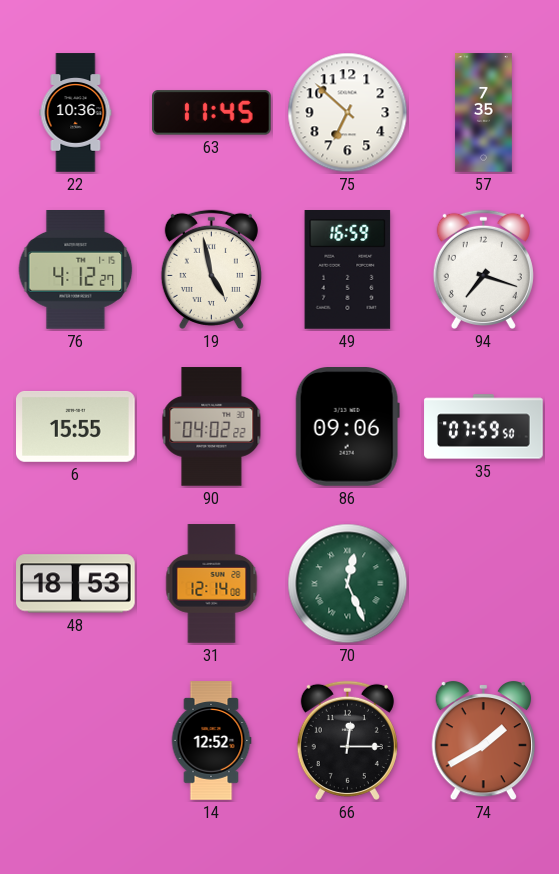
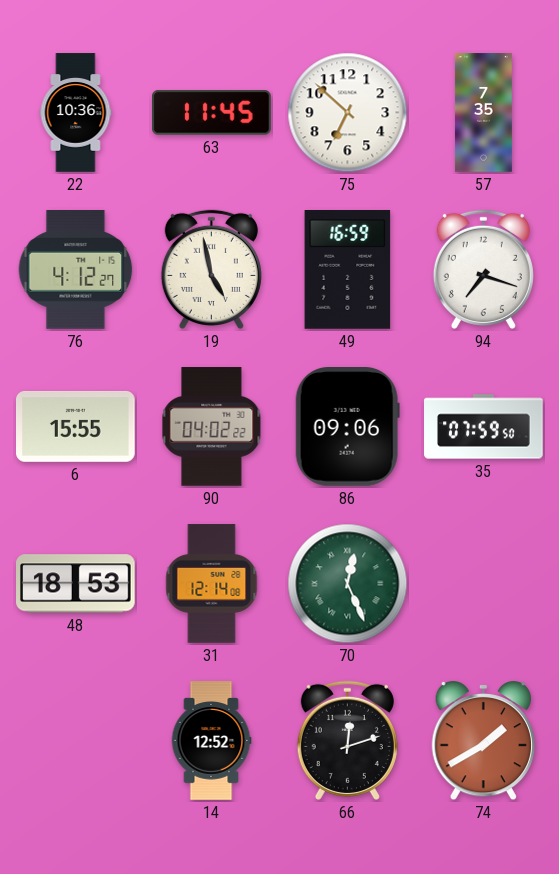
66: 12:15 -> 12:12
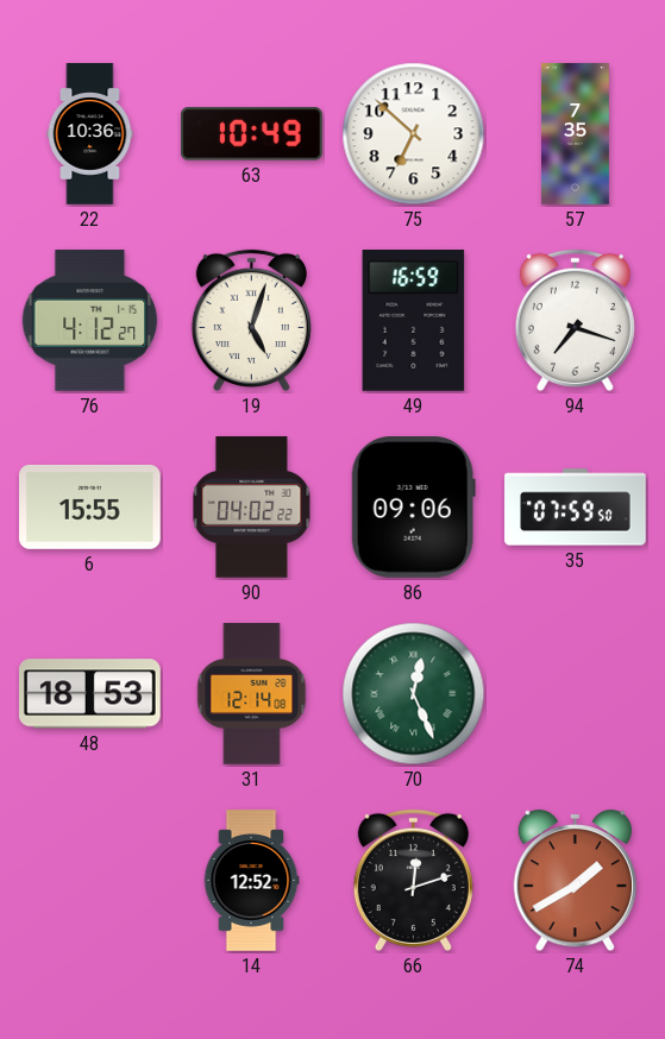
63: 11:45 -> 10:49
19: 4:58 -> 5:03
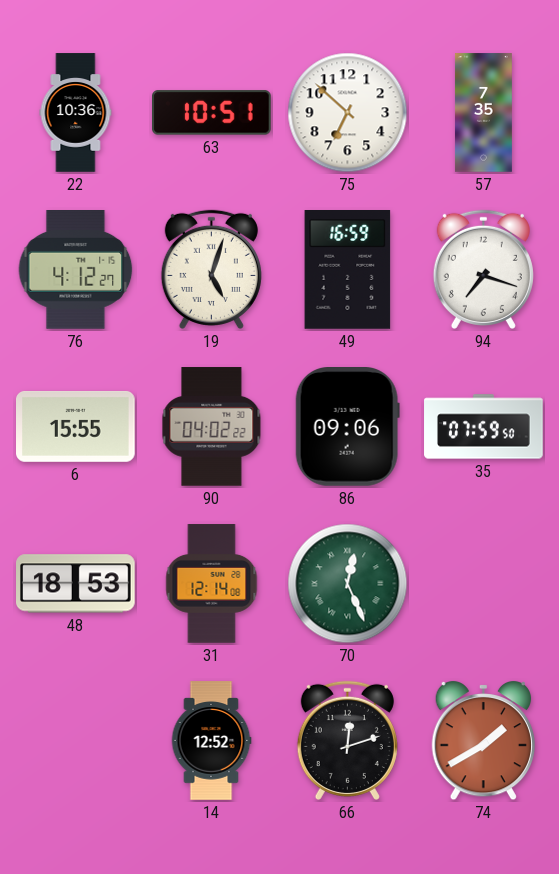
63: 10:49 -> 10:51
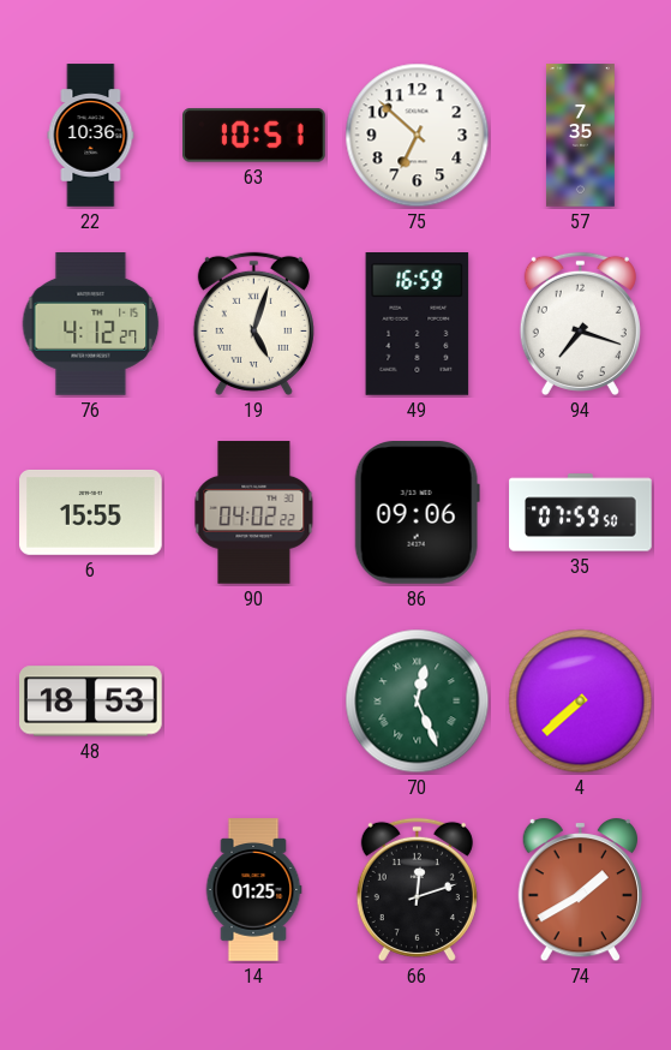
31: 12:14 -> none
4: none -> 7:38
14: 12:52 -> 01:25
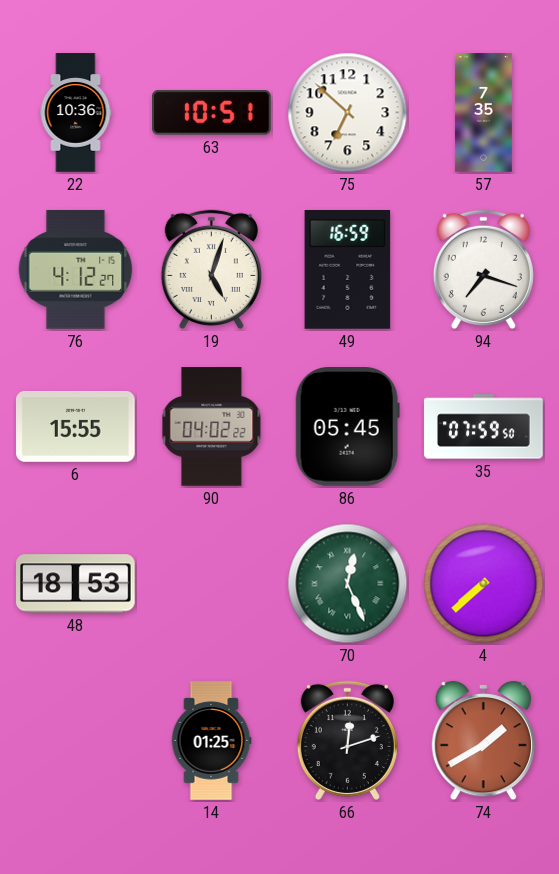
86: 09:06 -> 05:45
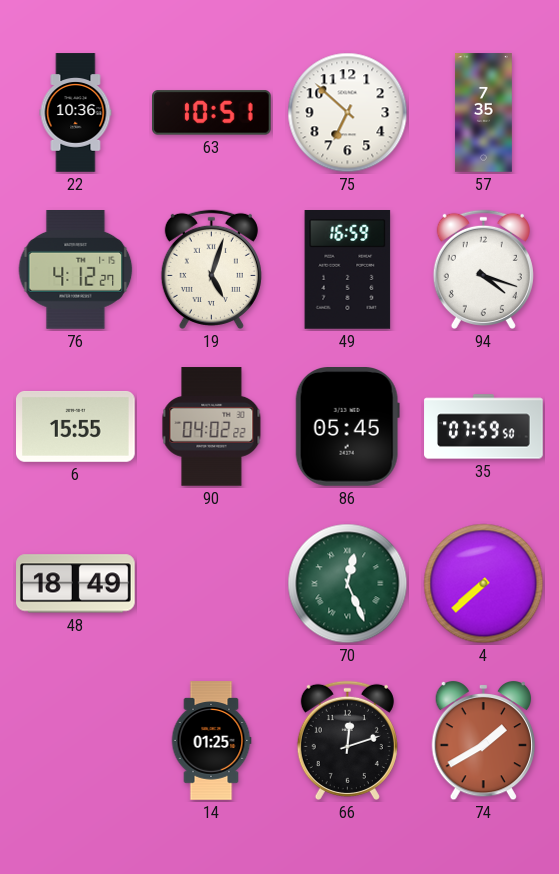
94: 7:18 -> 4:18
48: 18:53 -> 18:49
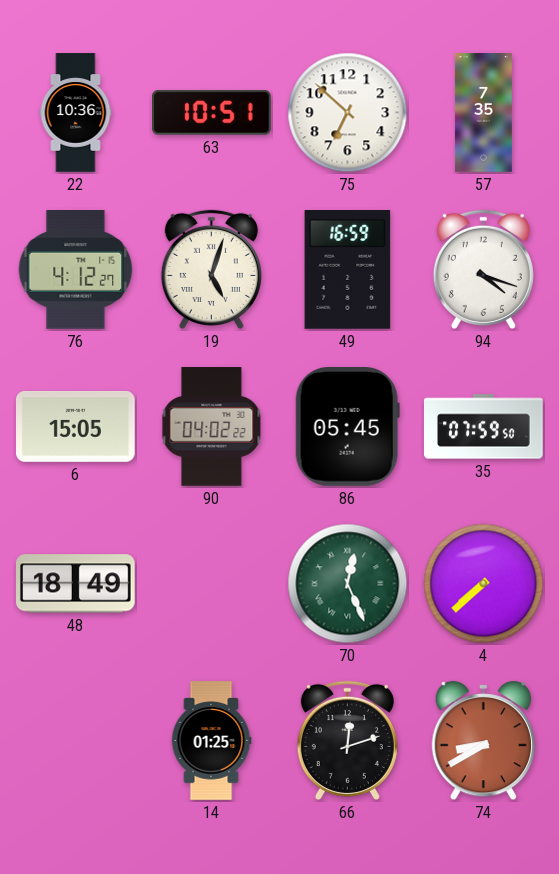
6: 15:55 -> 15:05
74: 1:40 -> 8:40
